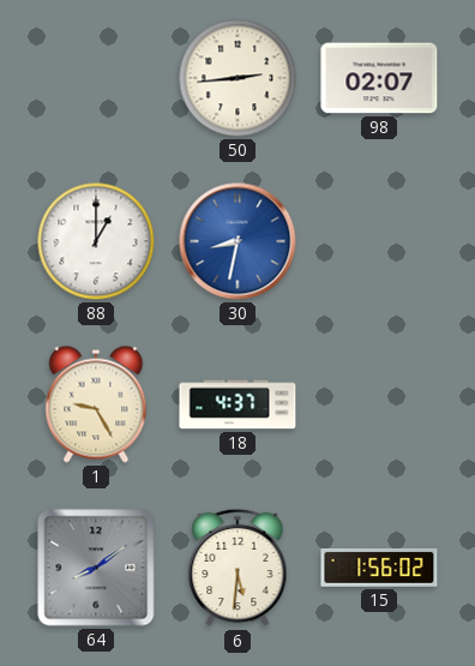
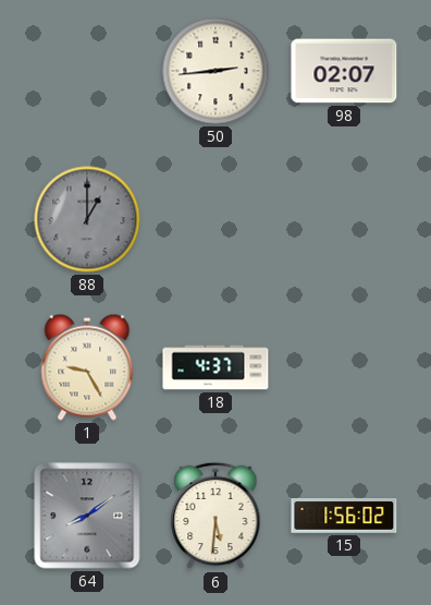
88 dial: white -> grey
30: 8:32 -> none
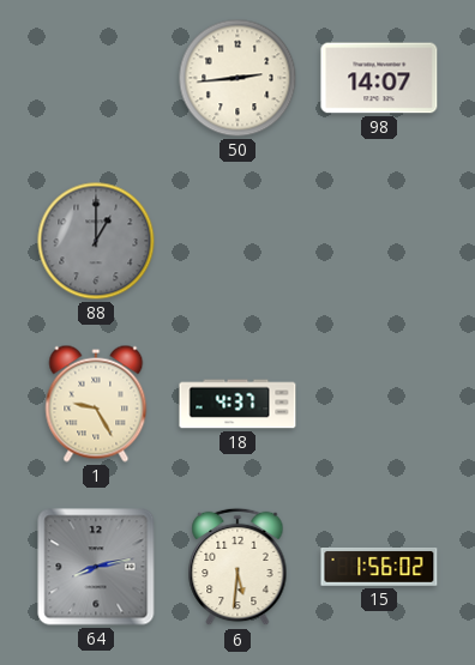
98: 02:07 -> 14:07
64: 8:09 -> 8:13
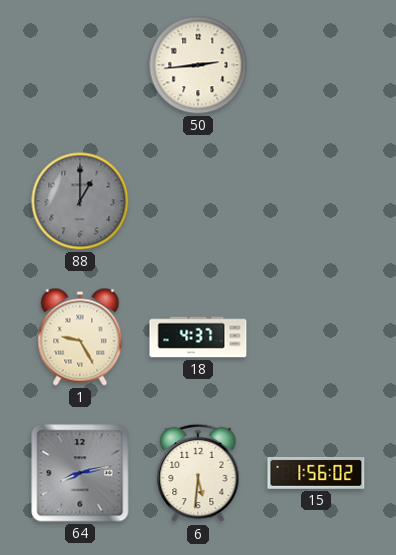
98: 14:07 -> none
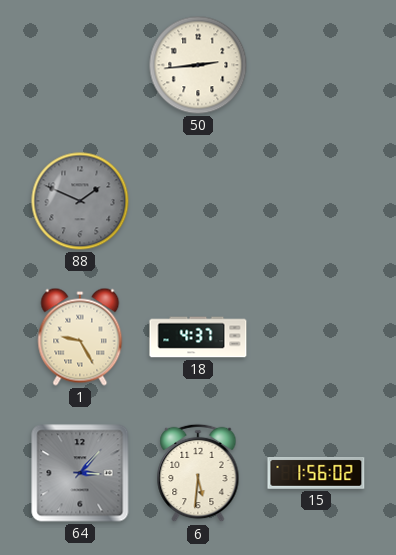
88: 1:00 -> 1:49
64: 8:13 -> 3:07
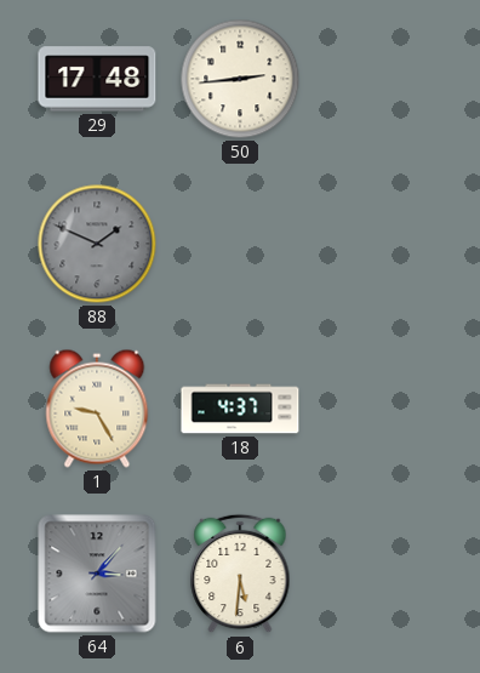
29: none -> 17:48
15: 1:56 -> none
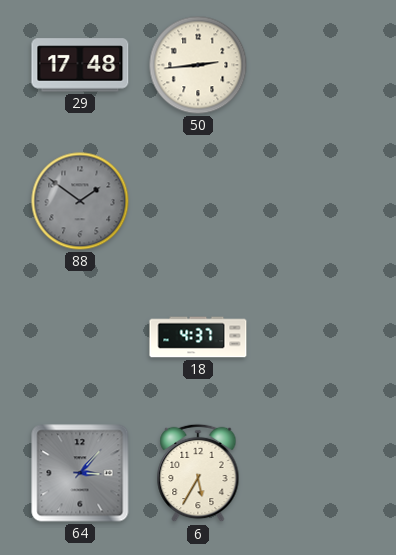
88: 1:49 -> 1:51
1: 9:25 -> none
6: 5:31 -> 5:35
